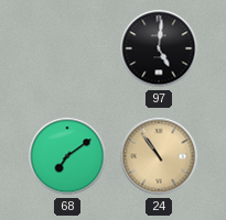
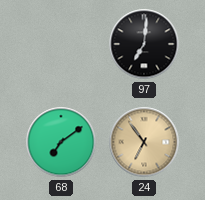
97: 5:01 -> 7:01
24: 10:54 -> 6:54
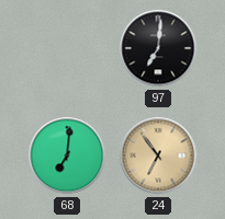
68: 7:09 -> 7:01
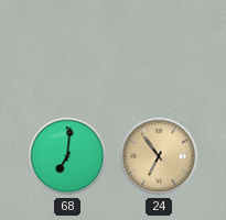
97: 7:01 -> none
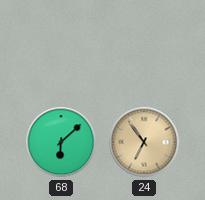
68: 7:01 -> 6:08
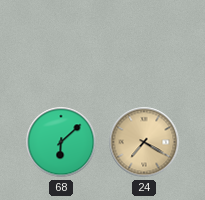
24: 6:54 -> 7:20
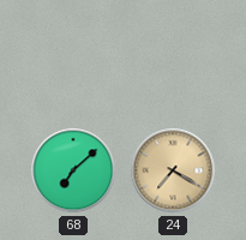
68: 6:08 -> 7:08
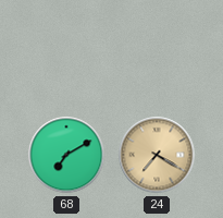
68: 7:08 -> 7:10
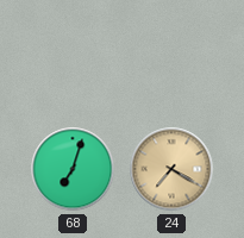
68: 7:10 -> 7:03
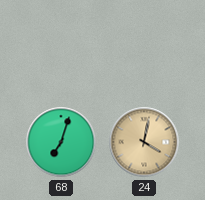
24: 7:20 -> 4:02
